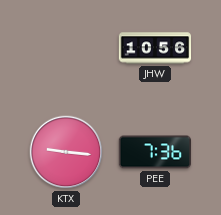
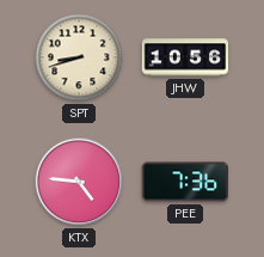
SPT: none -> 8:42
KTX: 9:16 -> 4:46
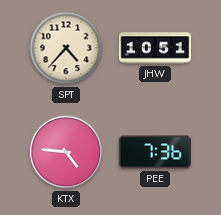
SPT: 8:42 -> 4:37
JHW: 10:56 -> 10:51
